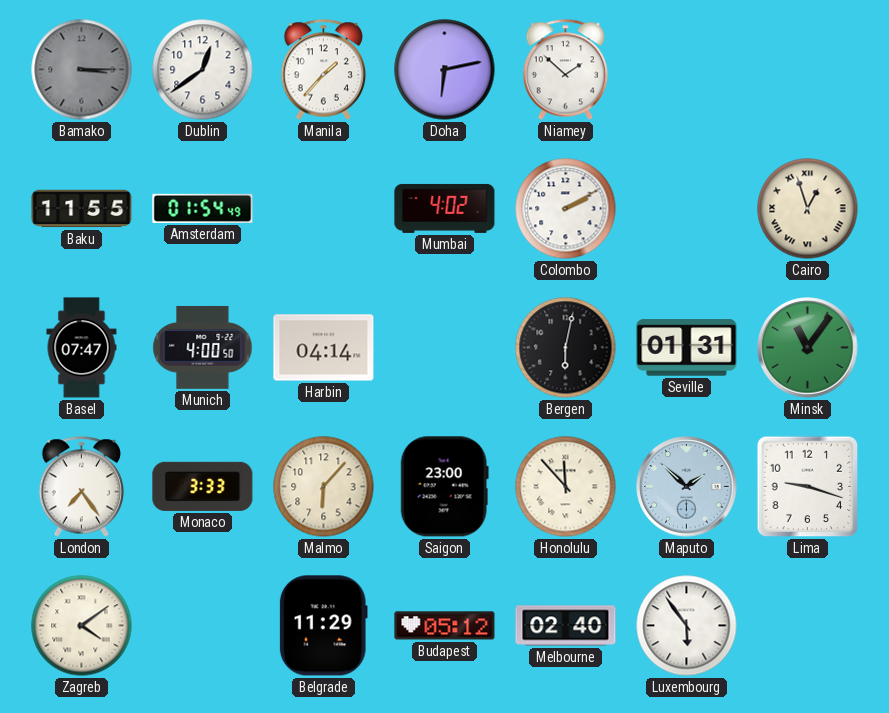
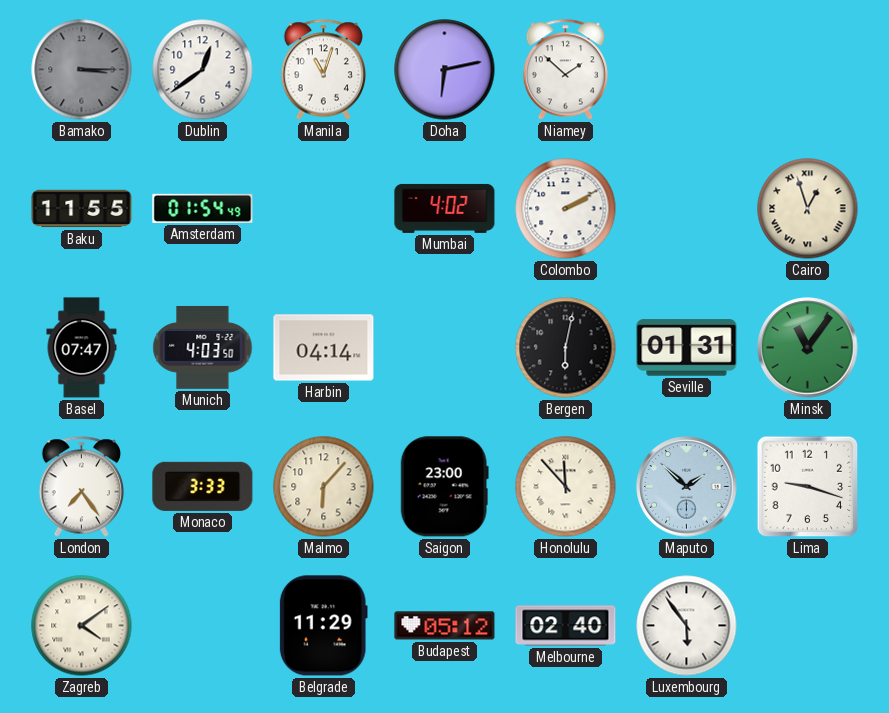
Manila: 1:37 -> 11:03
Munich: 4:00 -> 4:03
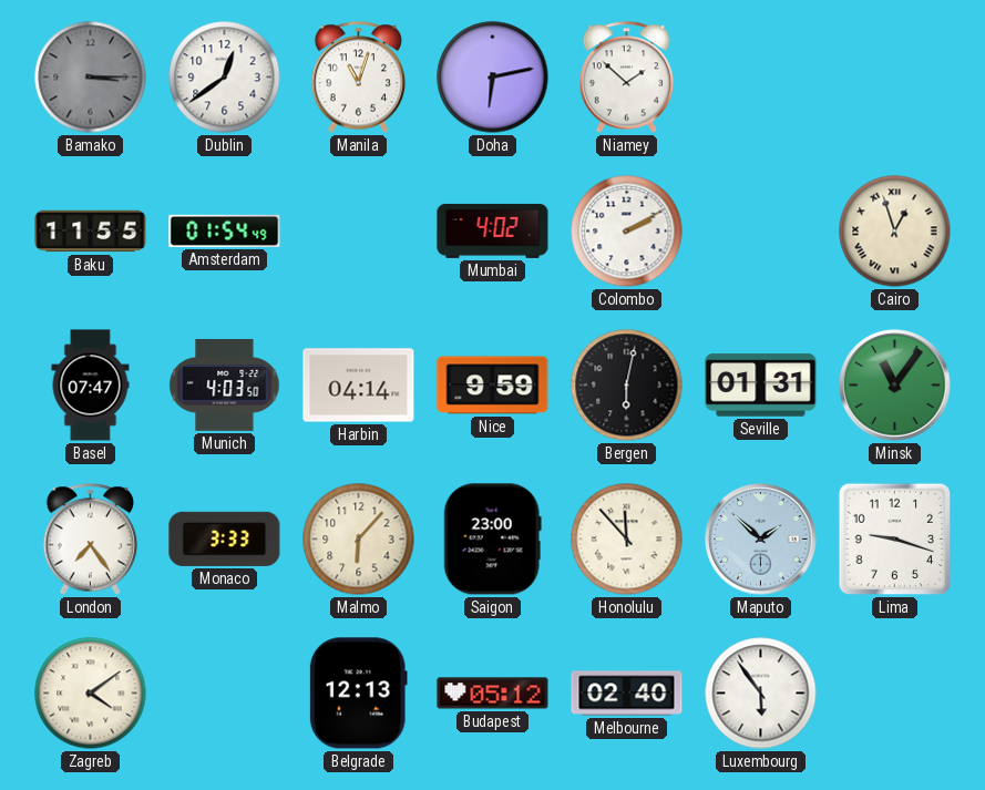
Nice: none -> 9:59
Belgrade: 11:29 -> 12:13
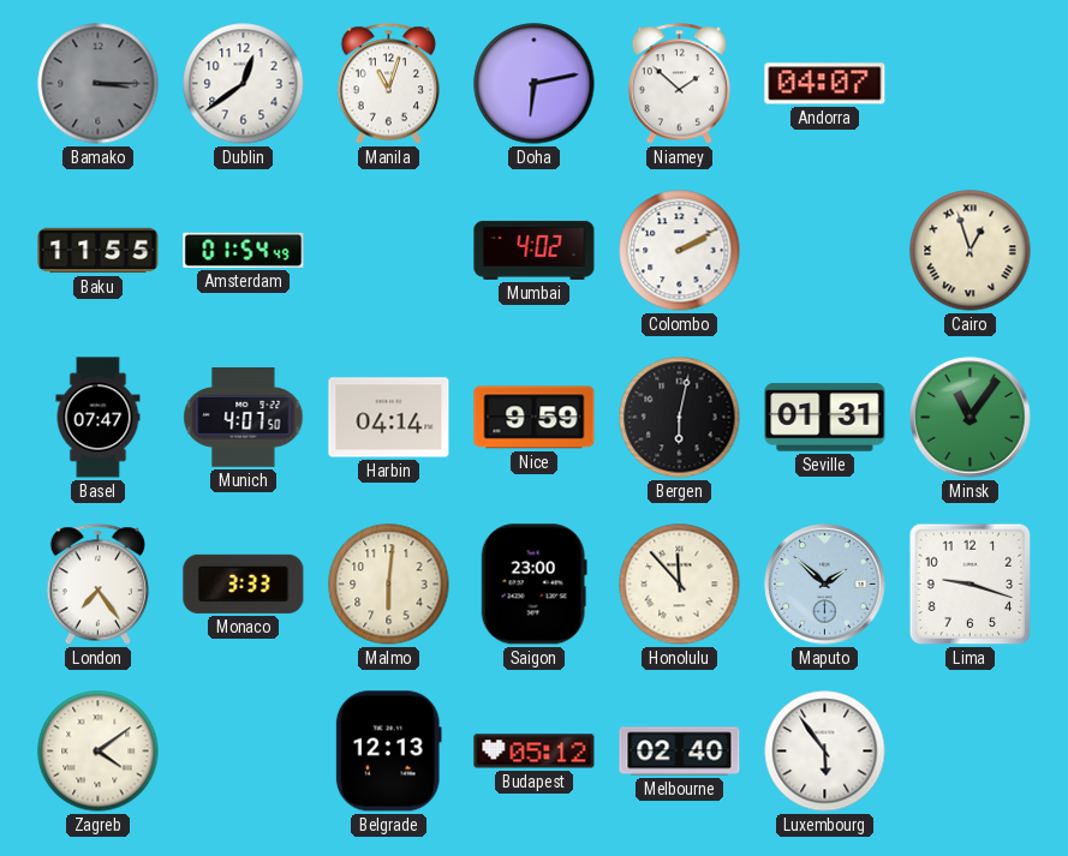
Andorra: none -> 04:07
Munich: 4:03 -> 4:07
Malmo: 6:07 -> 6:01
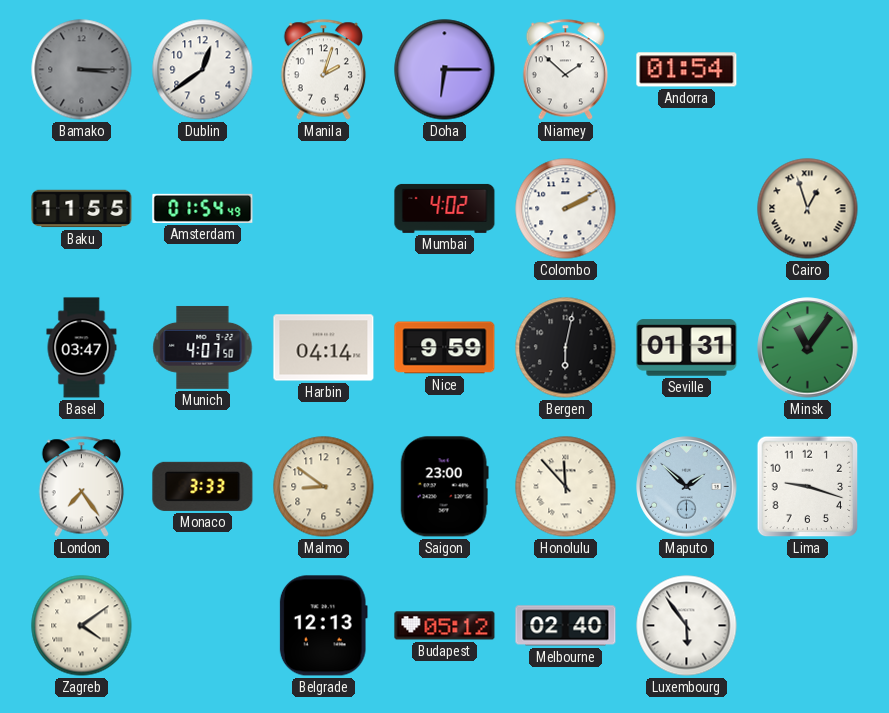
Manila: 11:03 -> 2:03
Doha: 6:13 -> 6:15
Andorra: 04:07 -> 01:54
Basel: 07:47 -> 03:47
Malmo: 6:01 -> 8:51
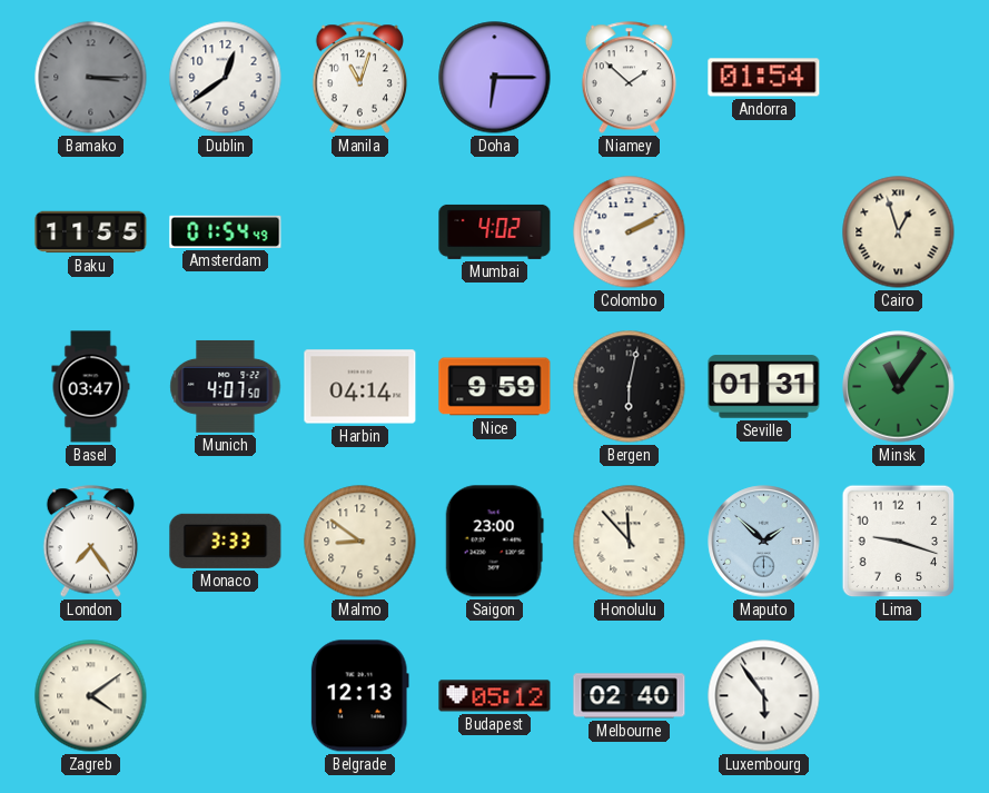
Manila: 2:03 -> 11:03
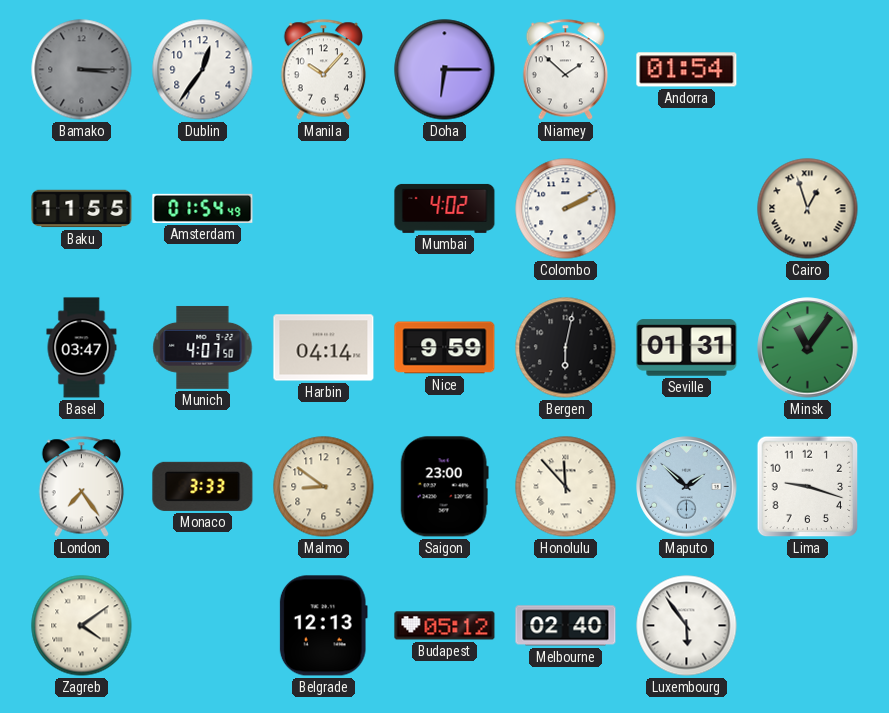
Dublin: 12:39 -> 12:36
Manila: 11:03 -> 10:07
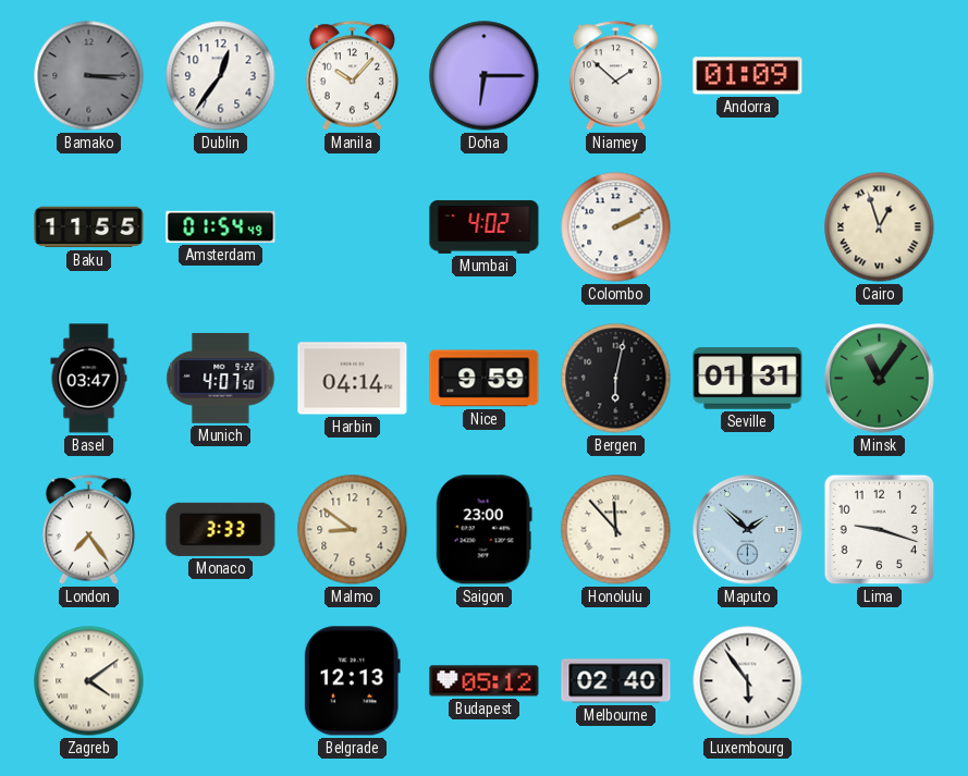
Andorra: 01:54 -> 01:09
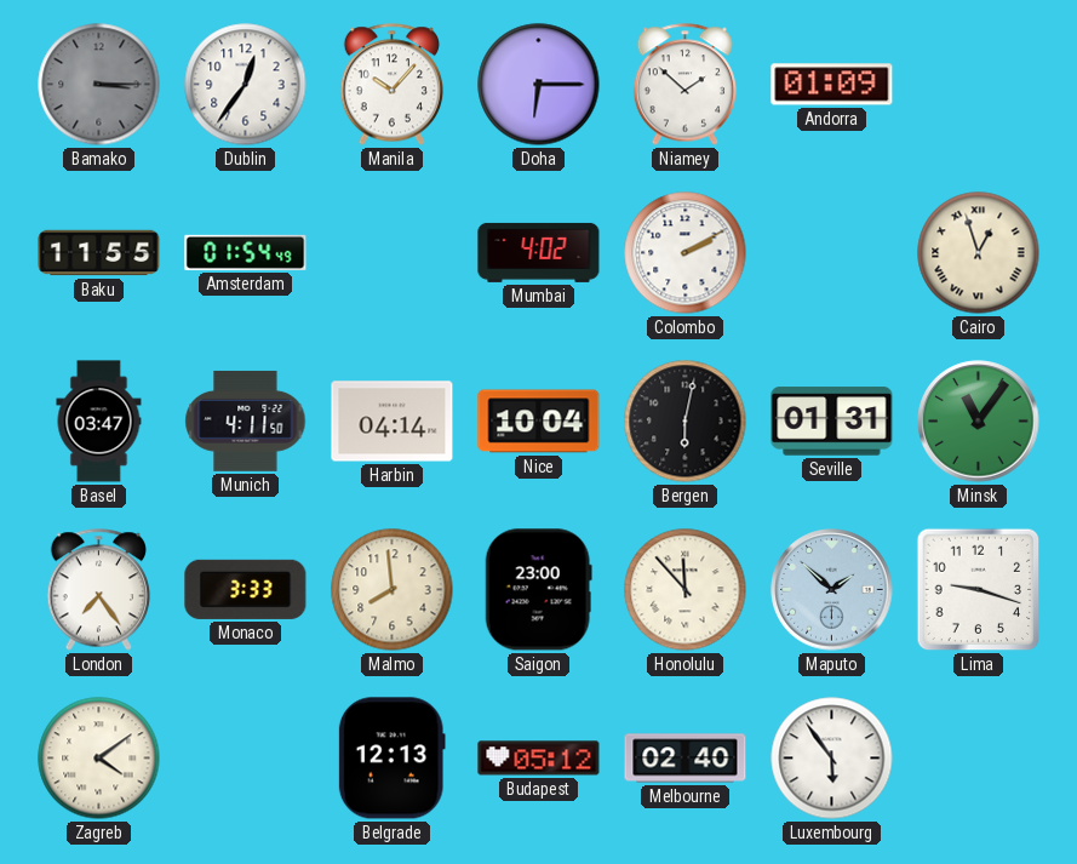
Munich: 4:07 -> 4:11
Nice: 9:59 -> 10:04
Malmo: 8:51 -> 7:59
